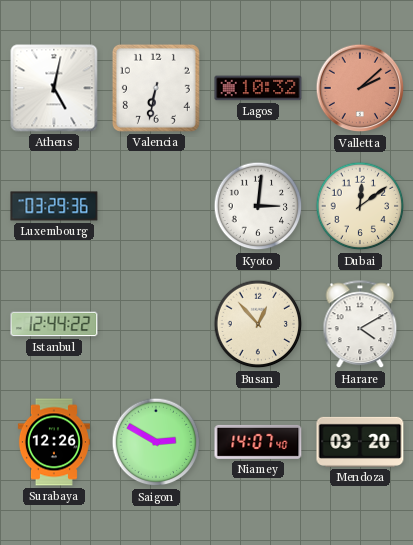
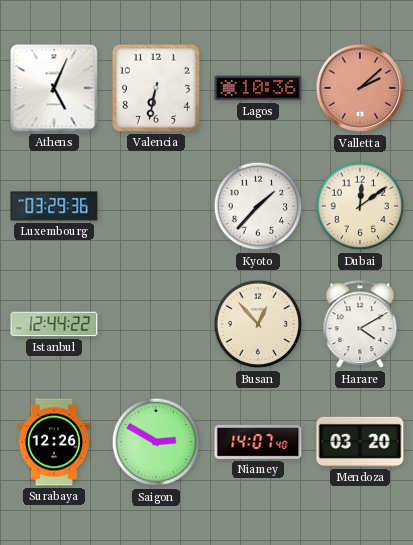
Athens: 5:02 -> 5:04
Lagos: 10:32 -> 10:36
Kyoto: 3:01 -> 1:37
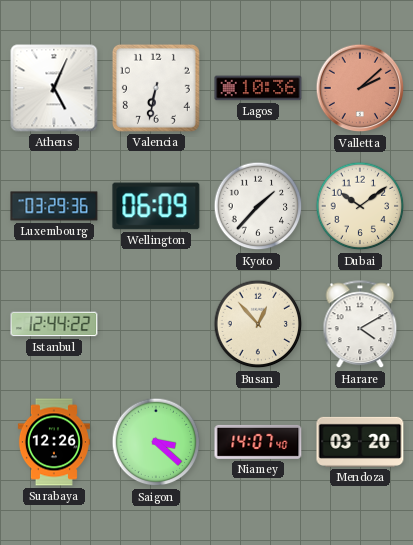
Wellington: none -> 06:09
Dubai: 12:09 -> 10:09
Saigon: 2:50 -> 3:22
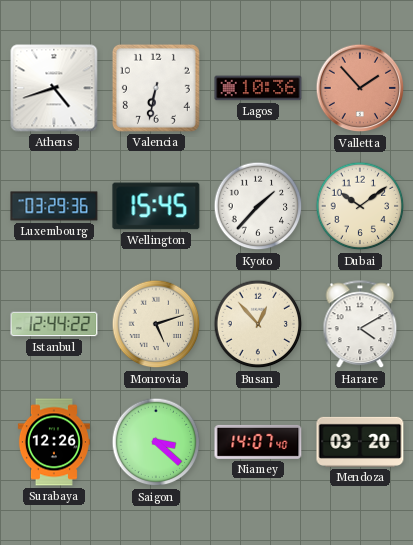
Athens: 5:04 -> 4:42
Valletta: 2:08 -> 1:53
Wellington: 06:09 -> 15:45
Monrovia: none -> 5:12
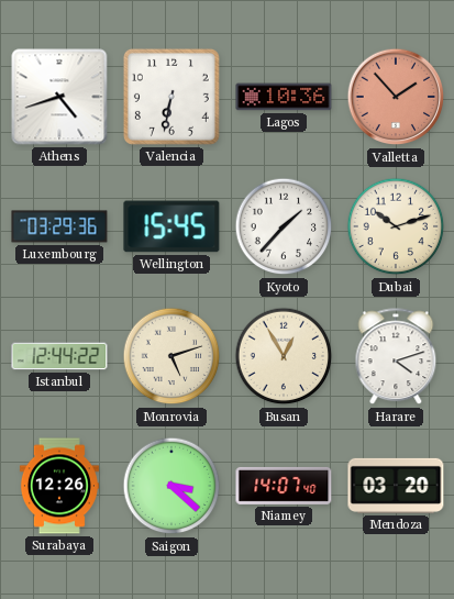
Dubai: 10:09 -> 10:12
Busan: 12:53 -> 12:55
Harare: 4:10 -> 4:12
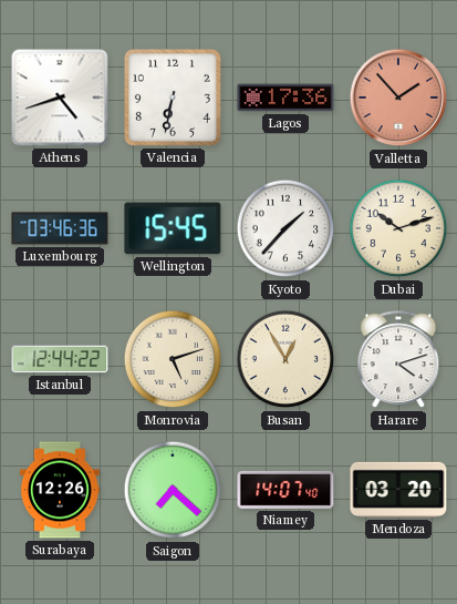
Lagos: 10:36 -> 17:36
Luxembourg: 03:29 -> 03:46
Saigon: 3:22 -> 7:22
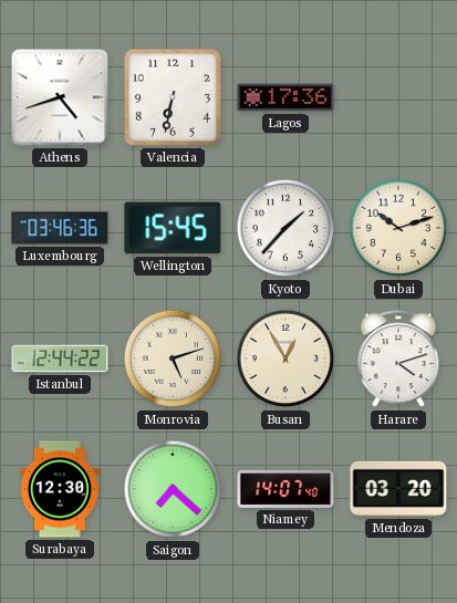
Valletta: 1:53 -> none
Surabaya: 12:26 -> 12:30
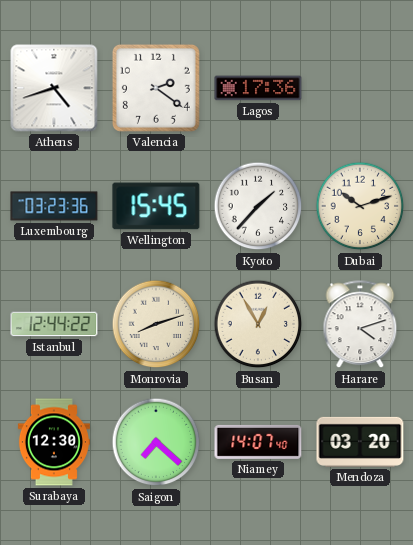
Valencia: 6:32 -> 2:21
Luxembourg: 03:46 -> 03:23
Monrovia: 5:12 -> 8:12
